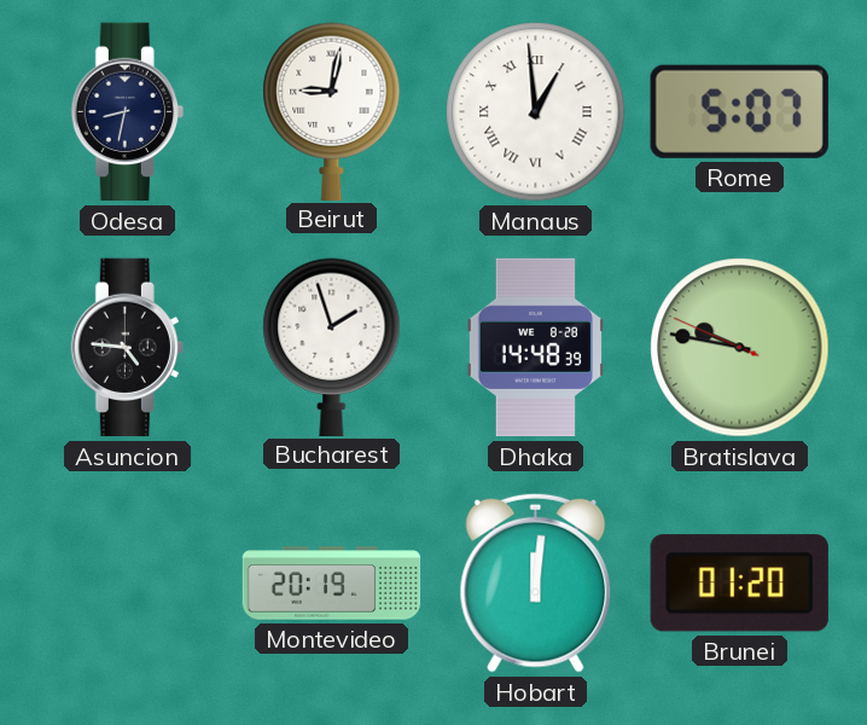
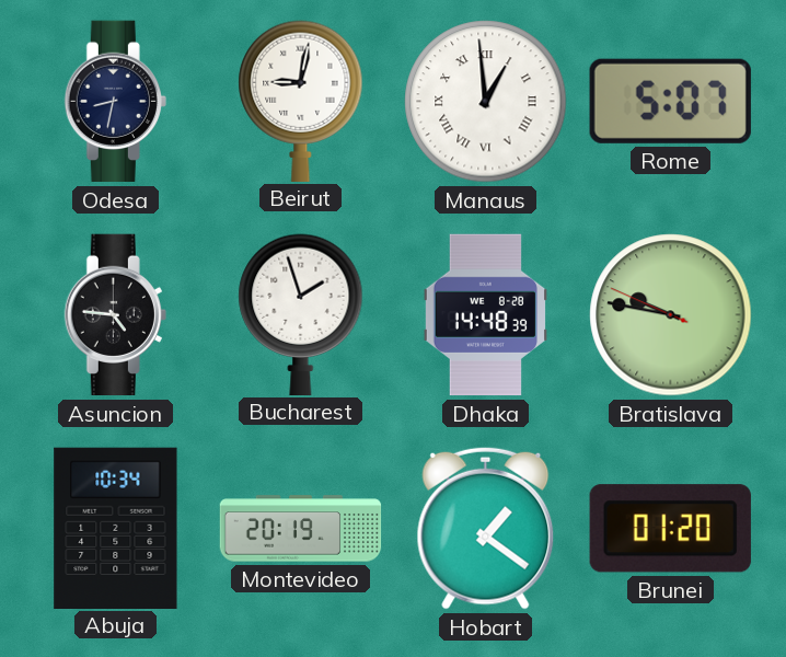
Abuja: none -> 10:34
Hobart: 12:01 -> 1:21
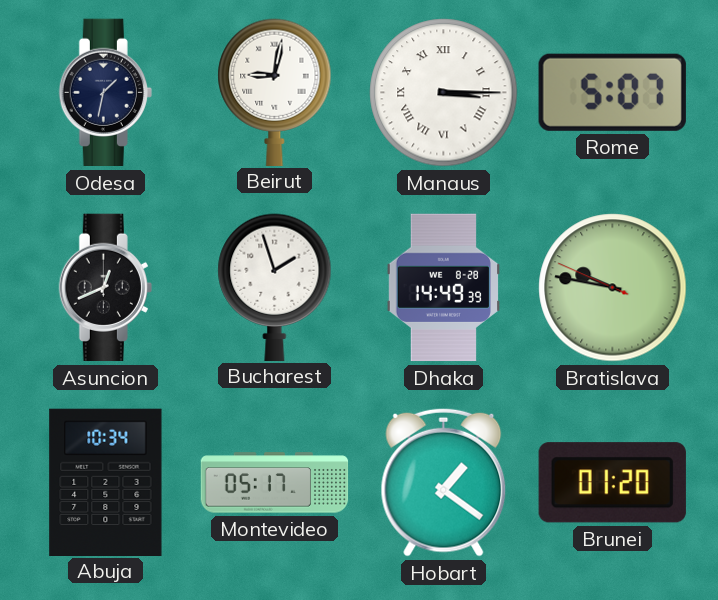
Odesa: 8:32 -> 1:32
Manaus: 12:59 -> 3:15
Asuncion: 4:46 -> 12:41
Dhaka: 14:48 -> 14:49
Montevideo: 20:19 -> 05:17
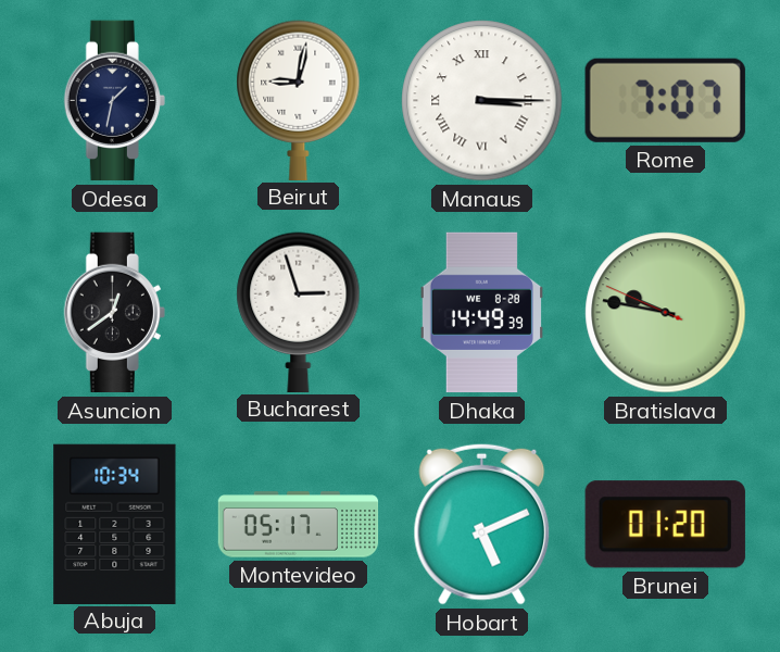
Rome: 5:07 -> 7:07
Asuncion: 12:41 -> 12:39
Bucharest: 1:57 -> 2:57
Hobart: 1:21 -> 5:11
